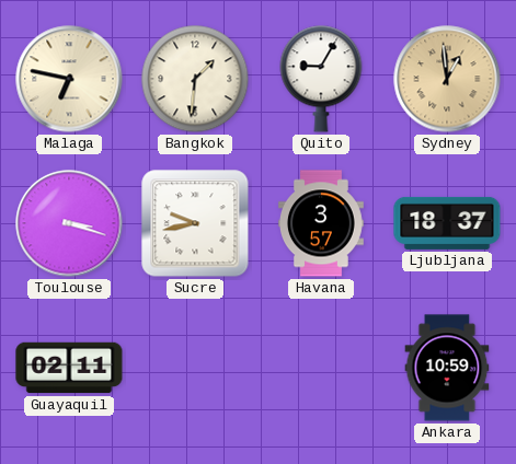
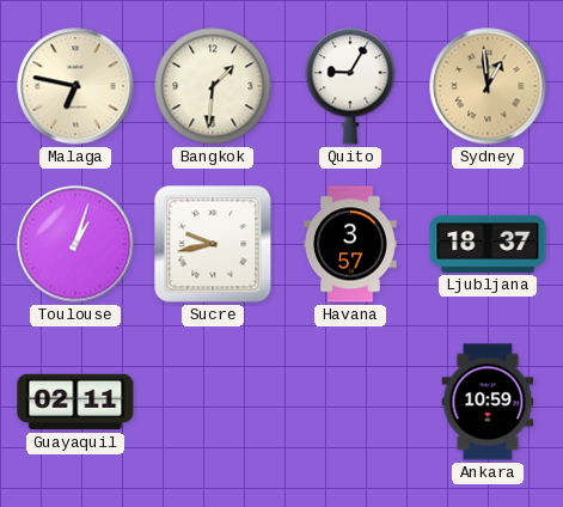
Toulouse: 3:18 -> 1:03
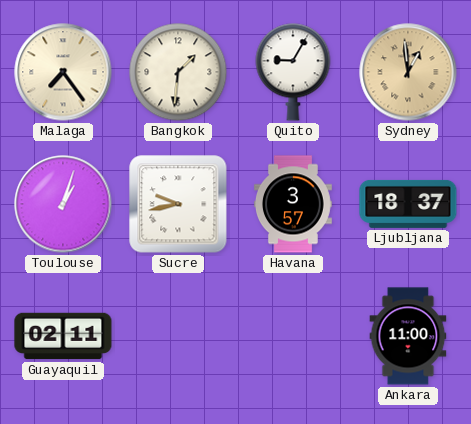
Malaga: 6:47 -> 7:24
Ankara: 10:59 -> 11:00
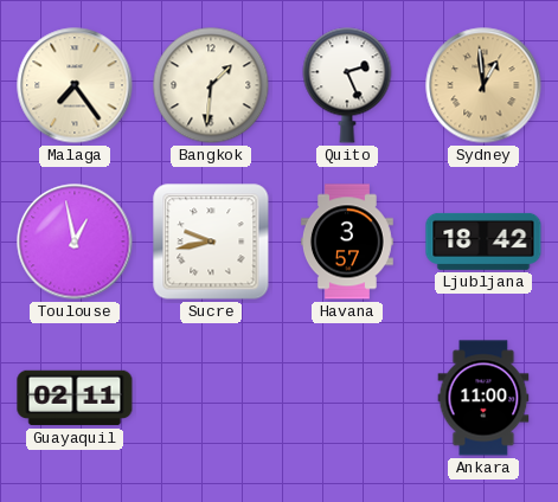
Quito: 9:05 -> 2:26
Toulouse: 1:03 -> 12:58
Ljubljana: 18:37 -> 18:42
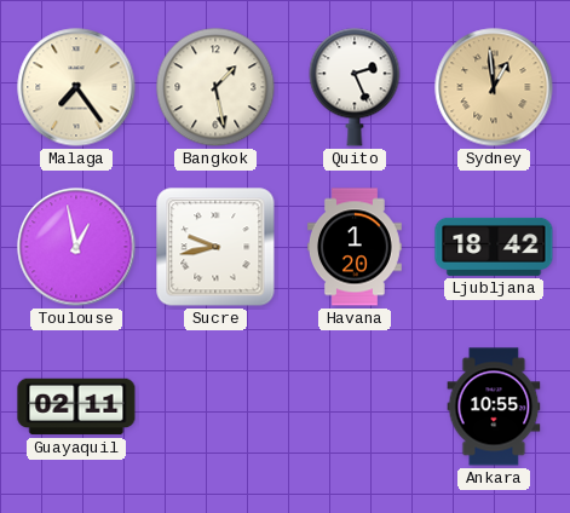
Bangkok: 1:31 -> 1:28
Havana: 3:57 -> 1:20
Ankara: 11:00 -> 10:55
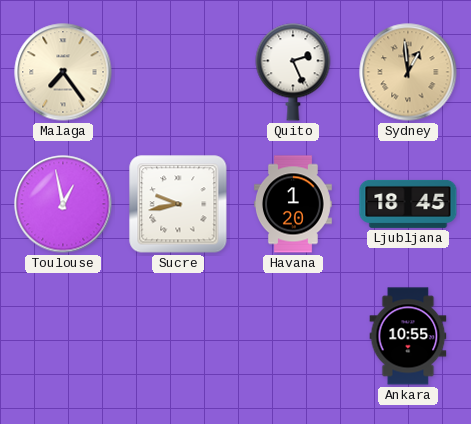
Bangkok: 1:28 -> none
Ljubljana: 18:42 -> 18:45
Guayaquil: 02:11 -> none
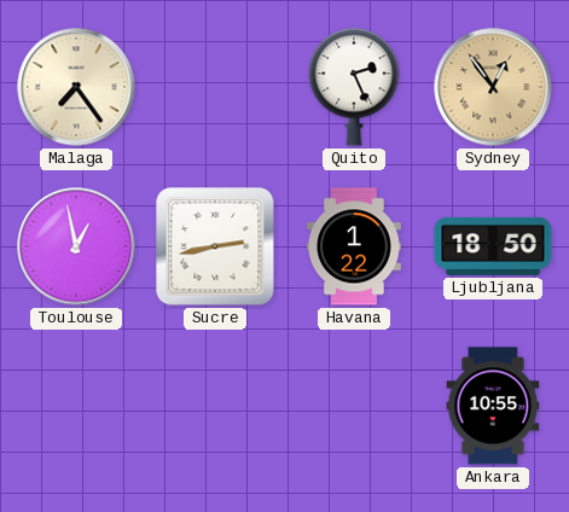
Sydney: 12:59 -> 12:54
Sucre: 9:43 -> 2:43
Havana: 1:20 -> 1:22
Ljubljana: 18:45 -> 18:50
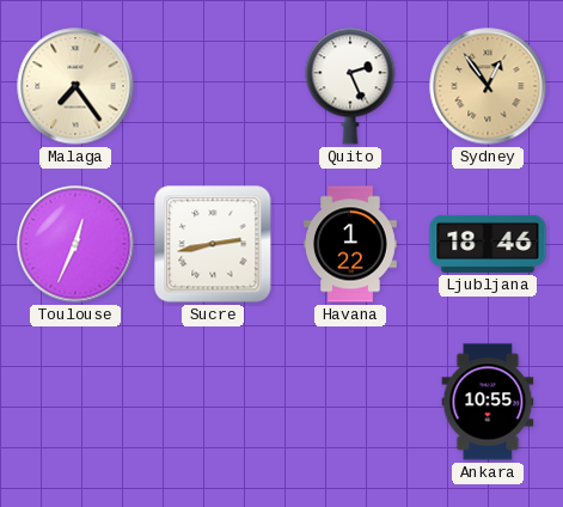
Toulouse: 12:58 -> 12:34
Ljubljana: 18:50 -> 18:46
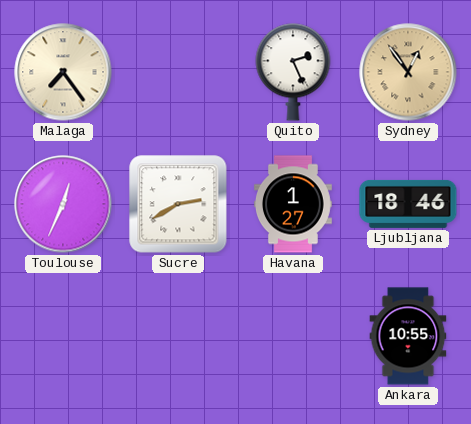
Sucre: 2:43 -> 2:40
Havana: 1:22 -> 1:27
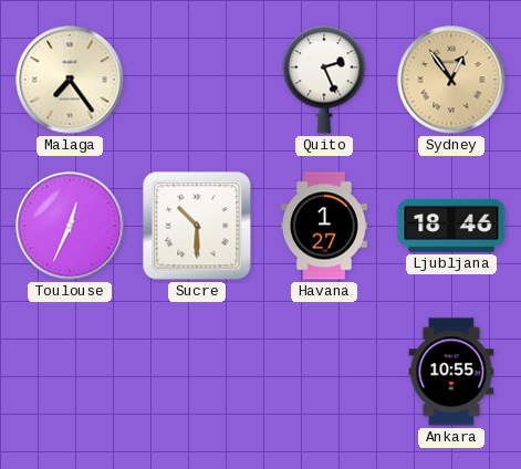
Sucre: 2:40 -> 10:30
